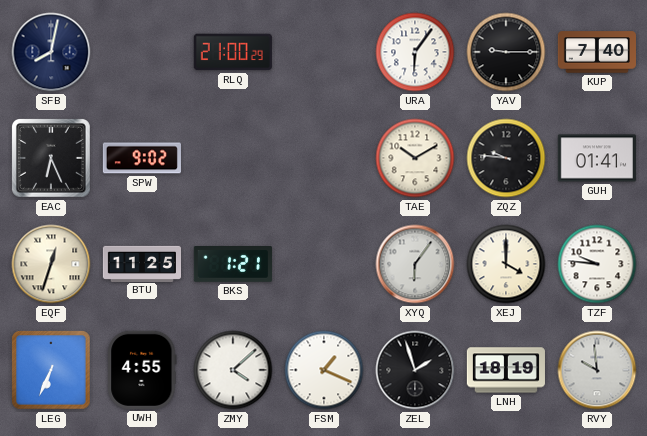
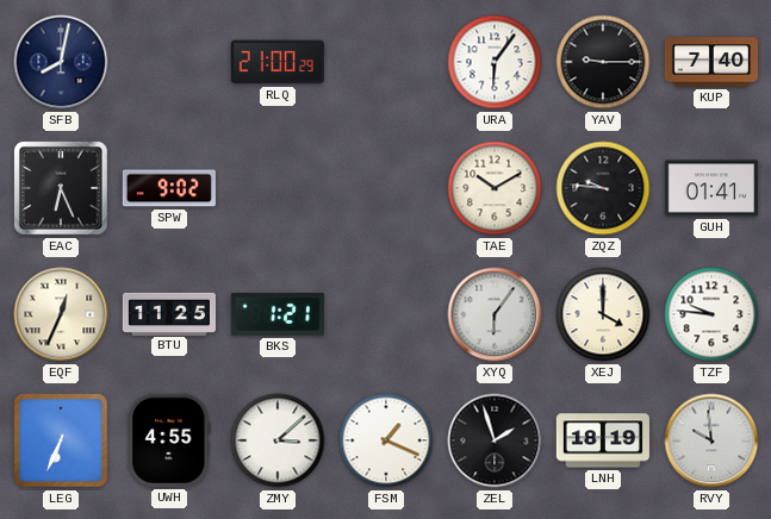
EQF: 12:33 -> 12:34
ZMY: 4:08 -> 3:08
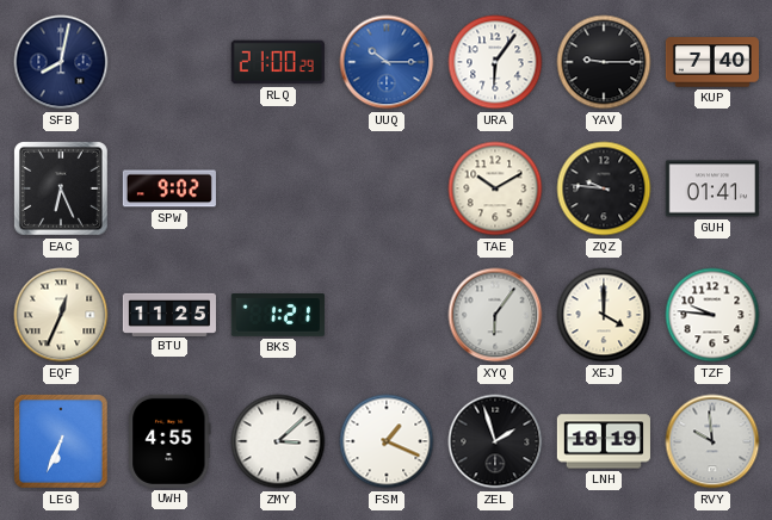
UUQ: none -> 10:15
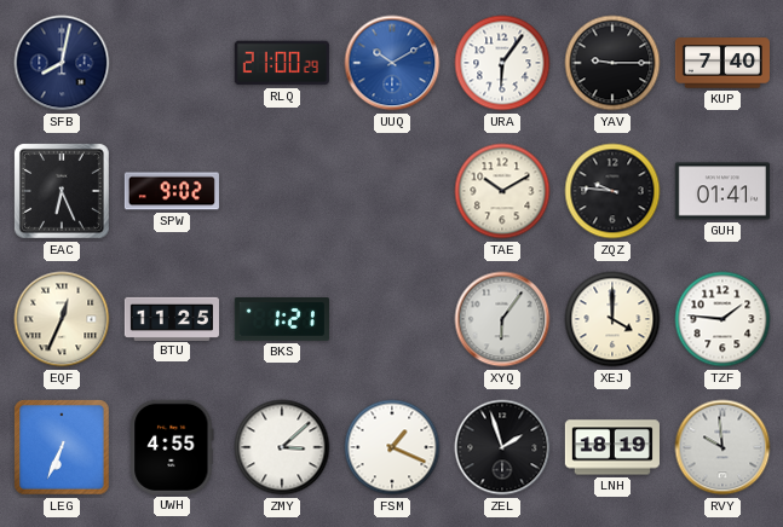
UUQ: 10:15 -> 10:10
TZF: 9:46 -> 1:46
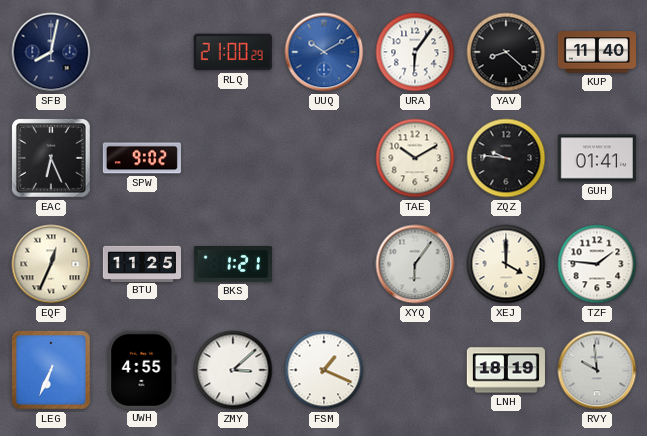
YAV: 9:15 -> 8:22
KUP: 7:40 -> 11:40
ZEL: 1:57 -> none
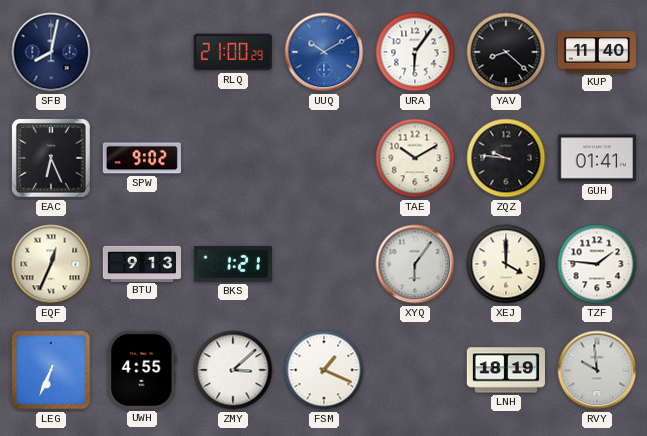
BTU: 11:25 -> 9:13
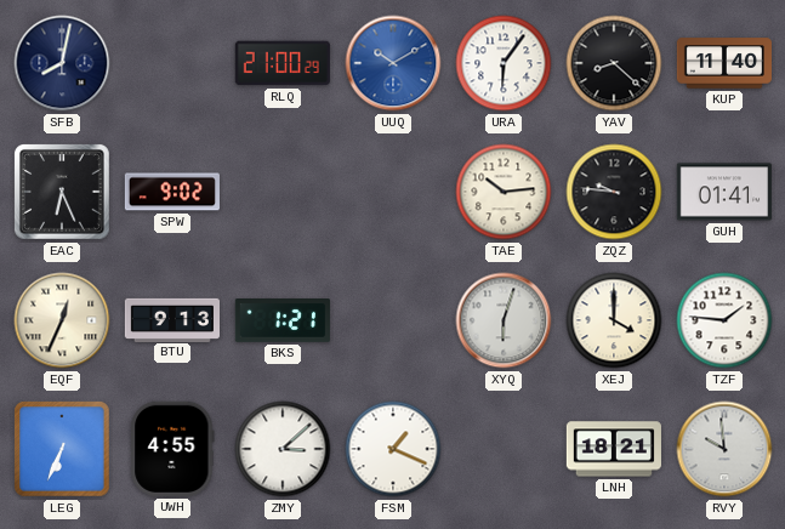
TAE: 10:10 -> 10:14
XYQ: 6:06 -> 6:03
LNH: 18:19 -> 18:21
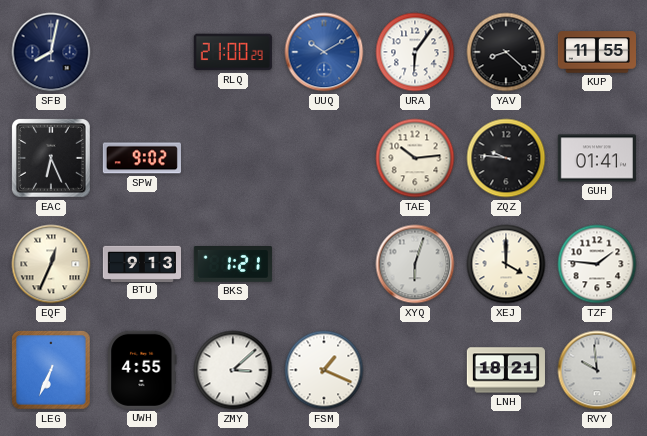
KUP: 11:40 -> 11:55
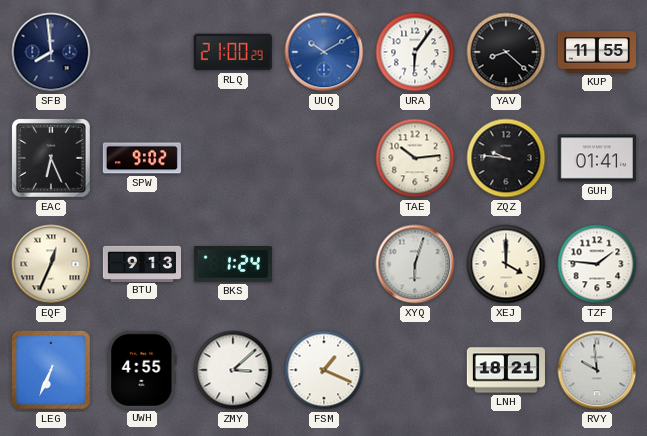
SFB: 8:02 -> 7:59
BKS: 1:21 -> 1:24
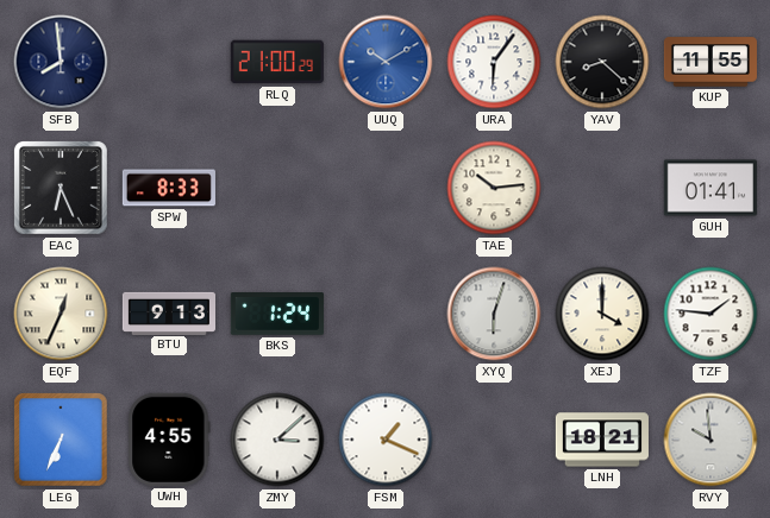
SPW: 9:02 -> 8:33
ZQZ: 9:46 -> none
